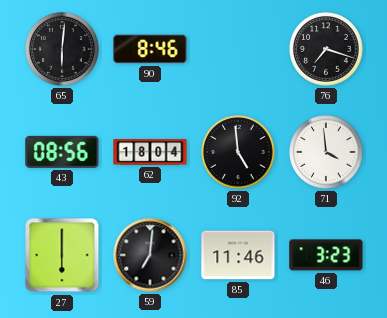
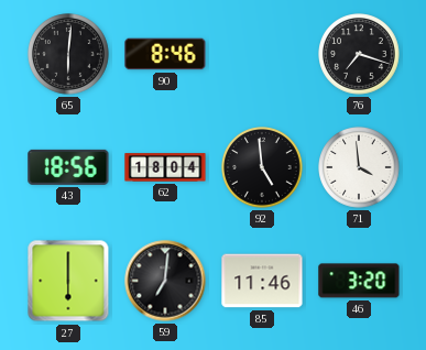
43: 08:56 -> 18:56
46: 3:23 -> 3:20
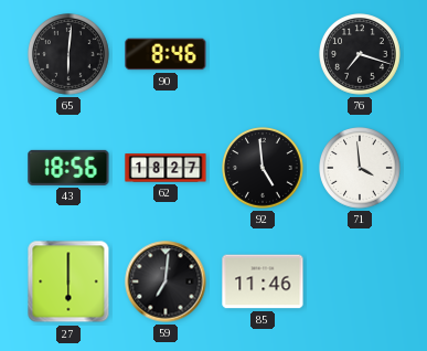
62: 18:04 -> 18:27
46: 3:20 -> none
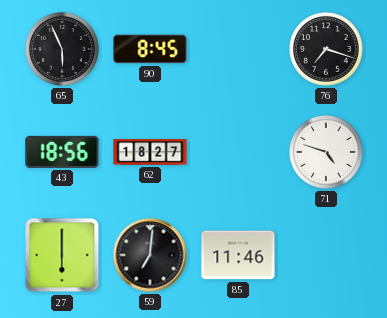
65: 6:01 -> 5:56
90: 8:46 -> 8:45
92: 4:59 -> none
71: 3:59 -> 4:48
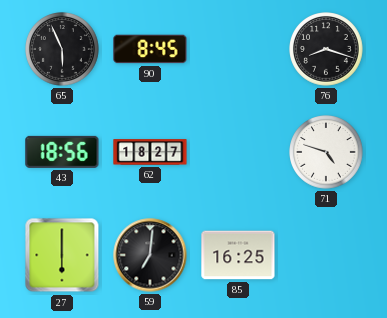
76: 7:18 -> 8:18
85: 11:46 -> 16:25
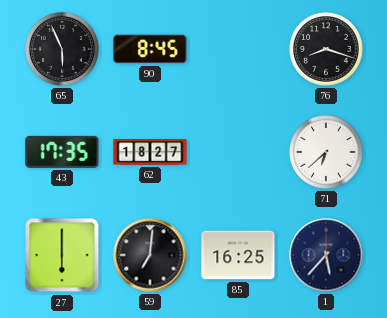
43: 18:56 -> 17:35
71: 4:48 -> 6:38
1: none -> 5:37
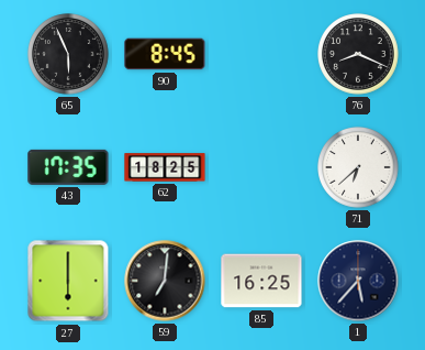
76: 8:18 -> 8:19
62: 18:27 -> 18:25
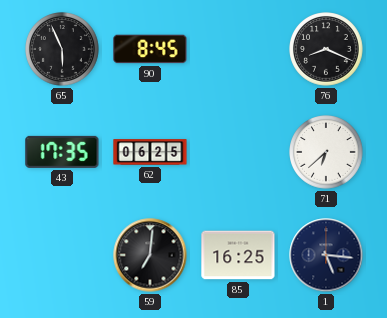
62: 18:25 -> 06:25
27: 6:00 -> none
1: 5:37 -> 5:16
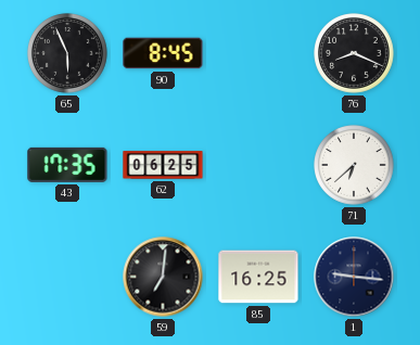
1: 5:16 -> 9:16
